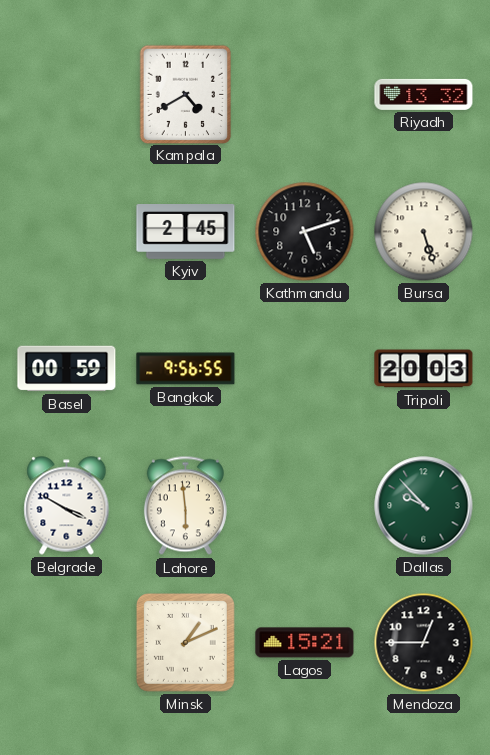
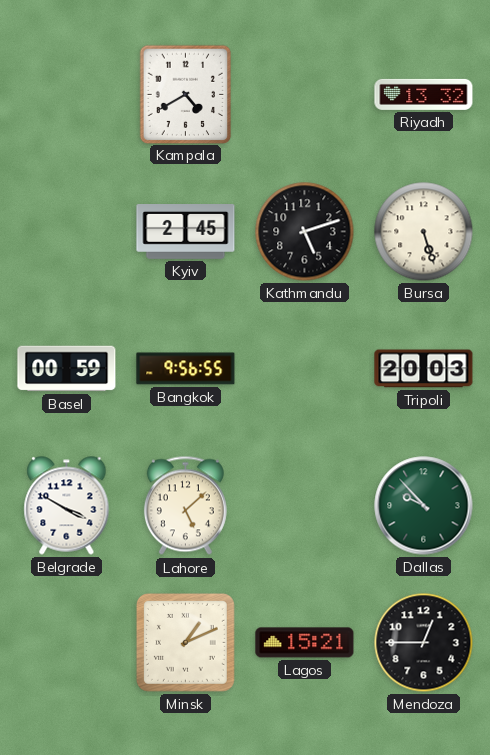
Lahore: 5:59 -> 5:08
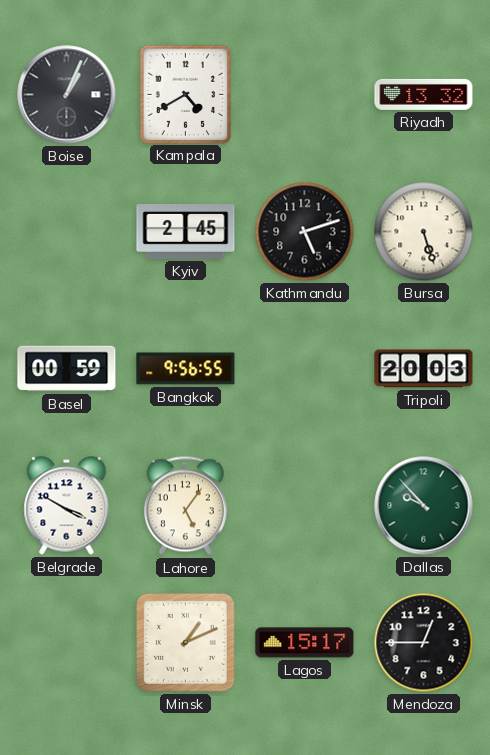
Boise: none -> 1:04
Lahore: 5:08 -> 5:06
Lagos: 15:21 -> 15:17
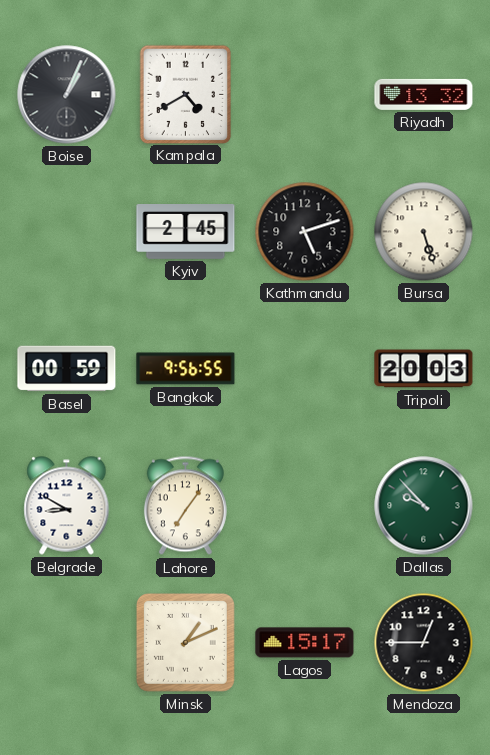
Belgrade: 3:50 -> 8:50
Lahore: 5:06 -> 7:06
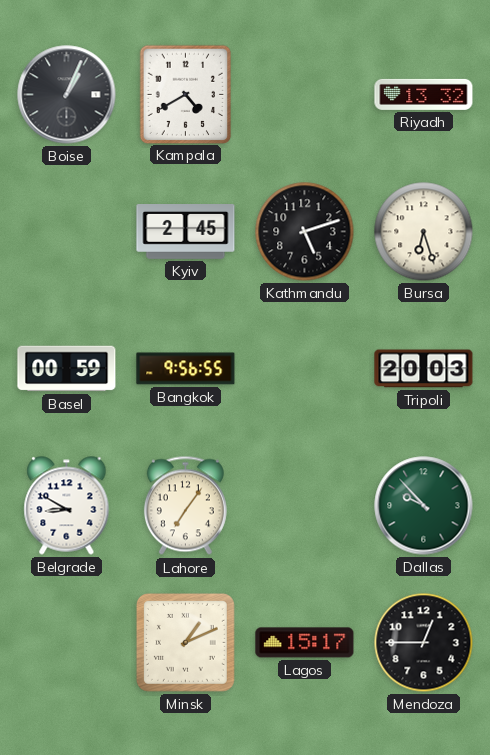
Bursa: 5:27 -> 6:27
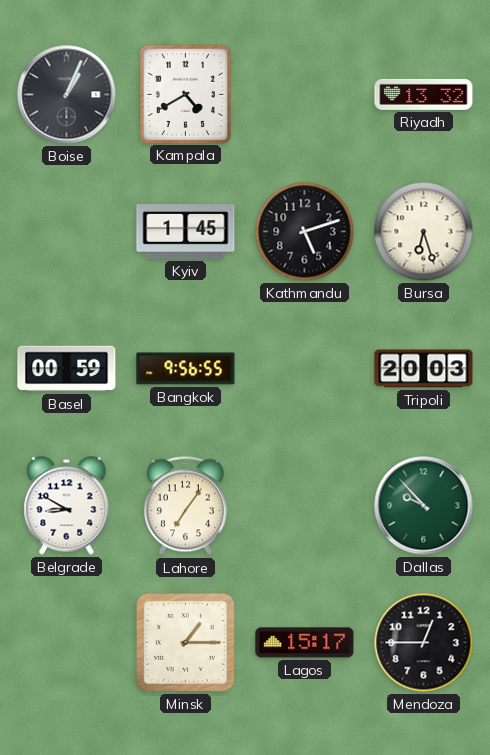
Kyiv: 2:45 -> 1:45
Minsk: 1:11 -> 1:15
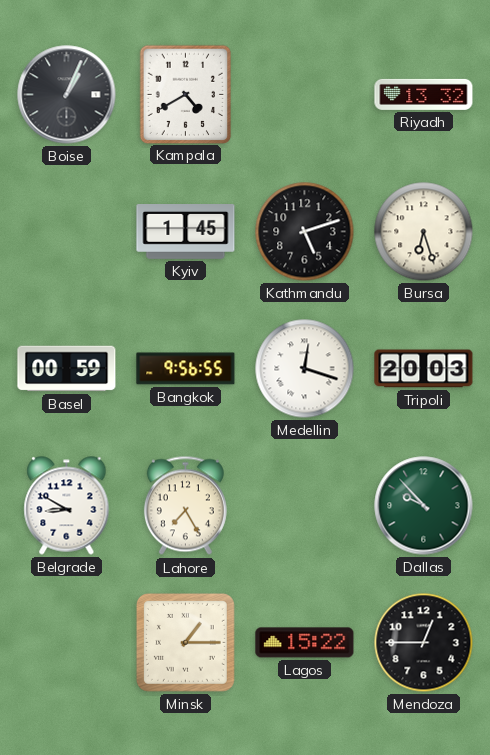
Medellin: none -> 12:18
Lahore: 7:06 -> 7:25
Lagos: 15:17 -> 15:22
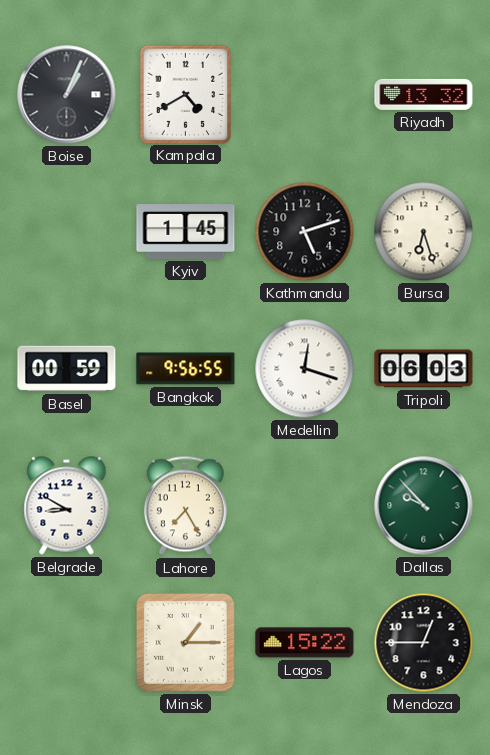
Tripoli: 20:03 -> 06:03
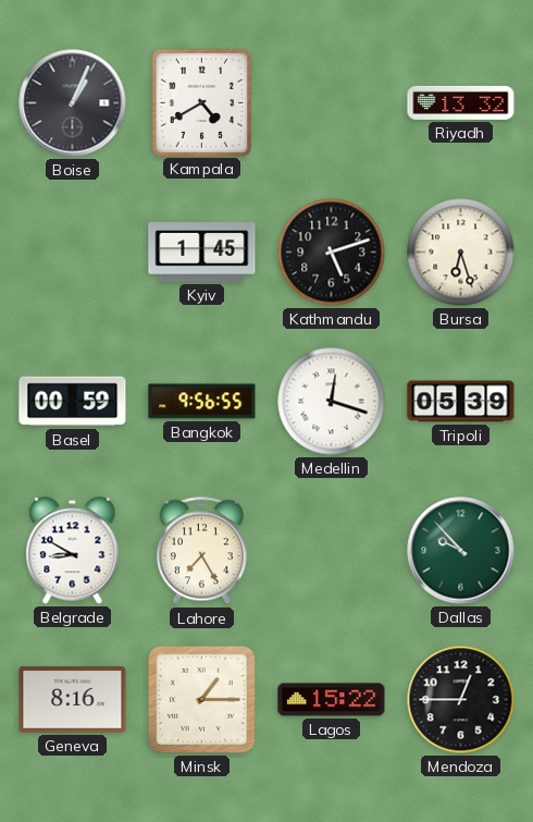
Tripoli: 06:03 -> 05:39
Geneva: none -> 8:16
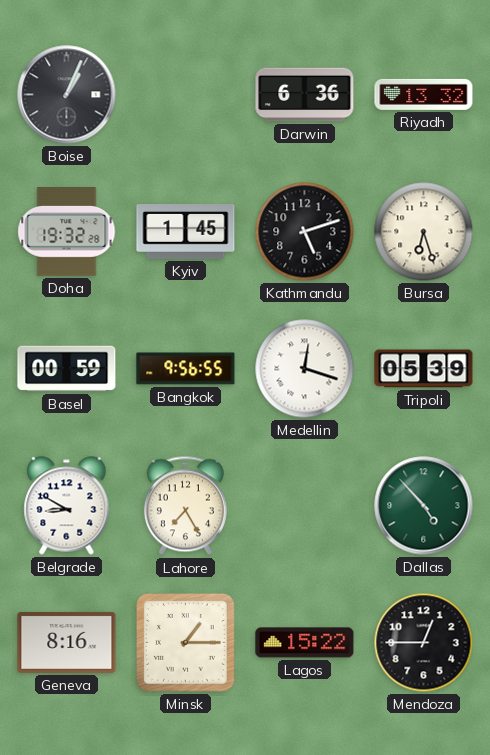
Kampala: 4:40 -> none
Darwin: none -> 6:36
Doha: none -> 19:32
Dallas: 9:53 -> 4:53
